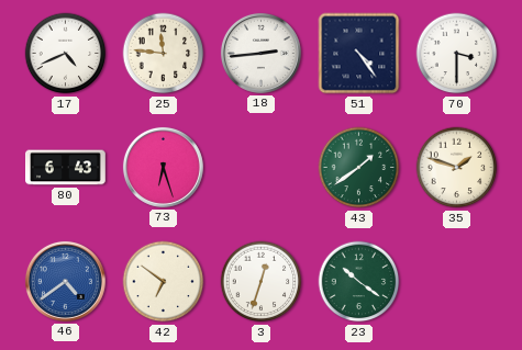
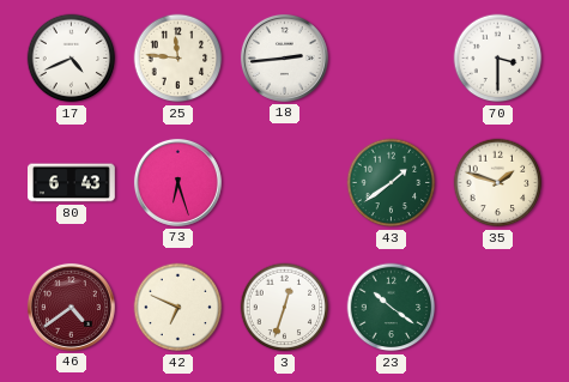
51: 4:24 -> none
46 dial: blue -> burgundy
42: 6:51 -> 6:49
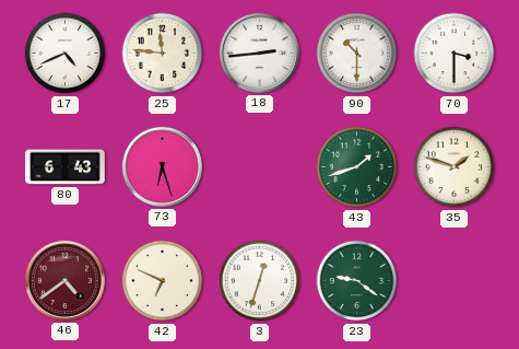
90: none -> 10:30
43: 1:39 -> 1:42
23: 10:21 -> 9:21
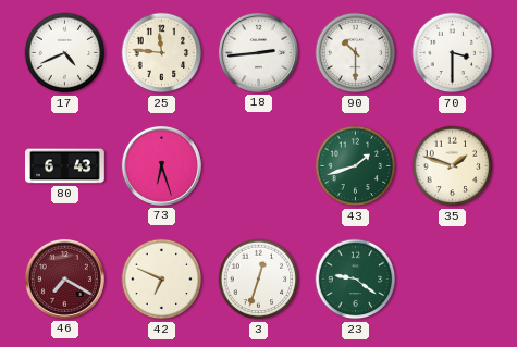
46: 4:39 -> 7:20
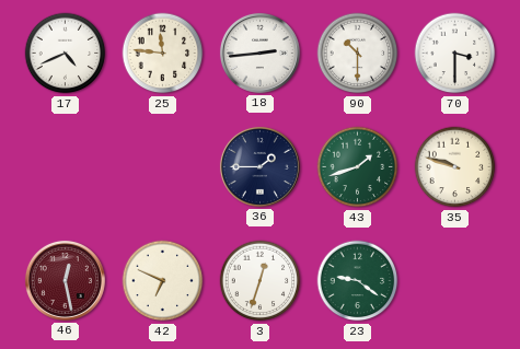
80: 6:43 -> none
73: 6:27 -> none
36: none -> 1:45
35: 1:48 -> 9:48
46: 7:20 -> 12:28
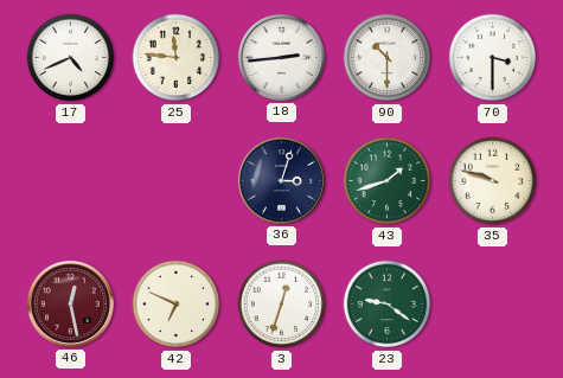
36: 1:45 -> 3:03
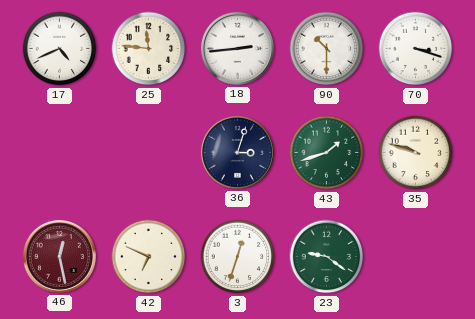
70: 3:30 -> 3:18
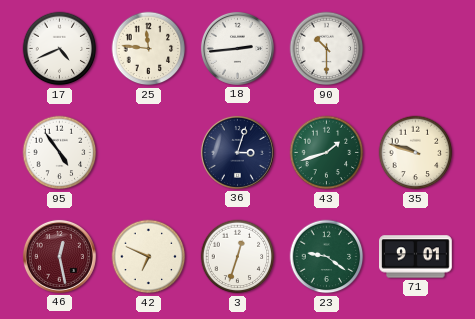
70: 3:18 -> none
95: none -> 4:54
71: none -> 9:01
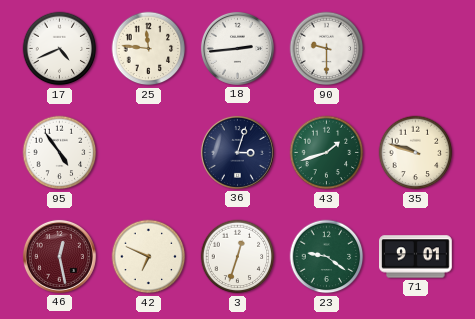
90: 10:30 -> 9:30
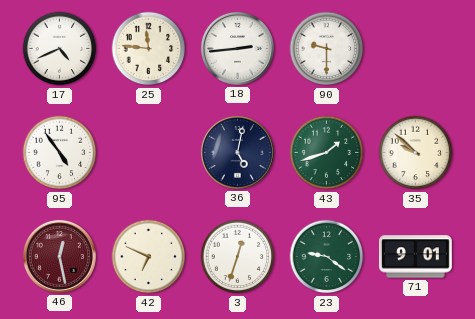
36: 3:03 -> 5:02
35: 9:48 -> 9:52
